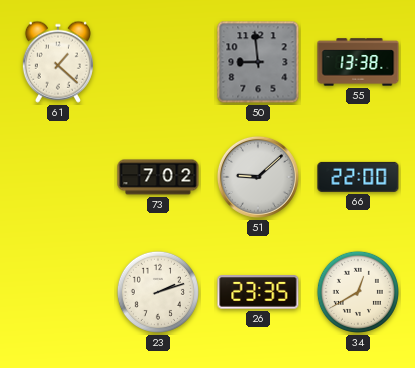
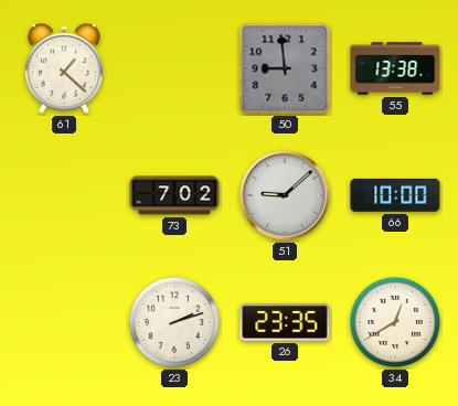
66: 22:00 -> 10:00
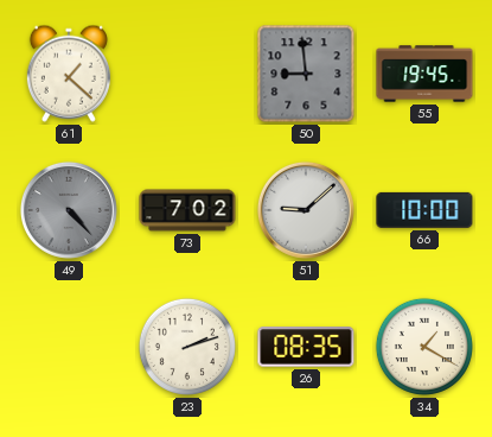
55: 13:38 -> 19:45
49: none -> 4:23
26: 23:35 -> 08:35
34: 12:40 -> 1:20
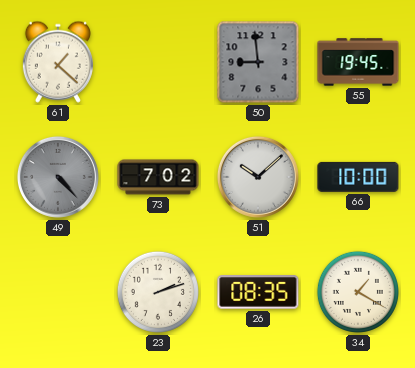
51: 9:08 -> 10:08
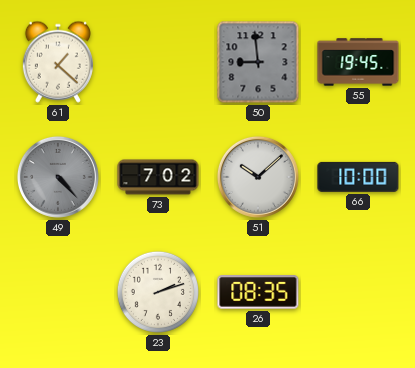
34: 1:20 -> none
